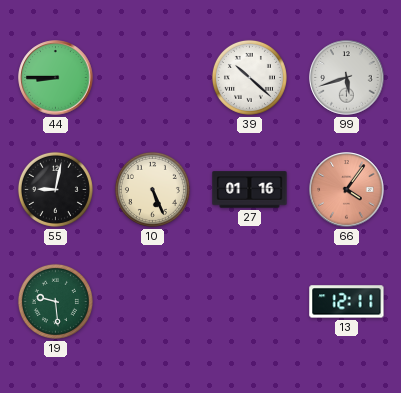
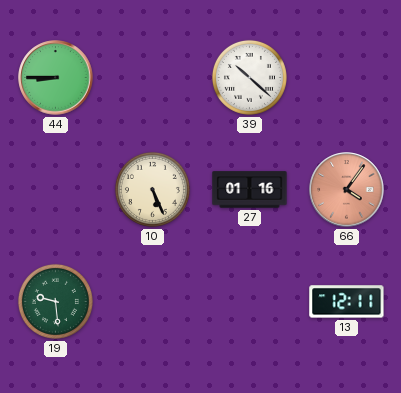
99: 5:42 -> none
55: 9:02 -> none
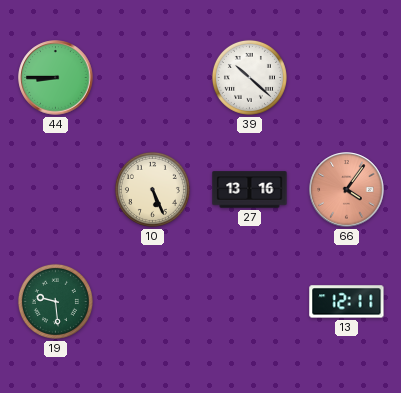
27: 01:16 -> 13:16
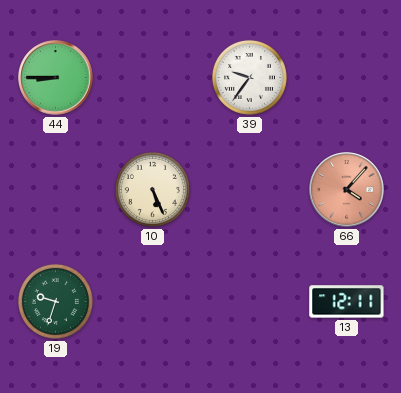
39: 10:22 -> 9:36
27: 13:16 -> none
66: 4:06 -> 4:07
19: 9:29 -> 9:33
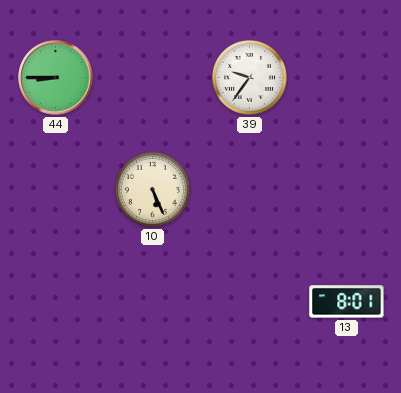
66: 4:07 -> none
19: 9:33 -> none
13: 12:11 -> 8:01
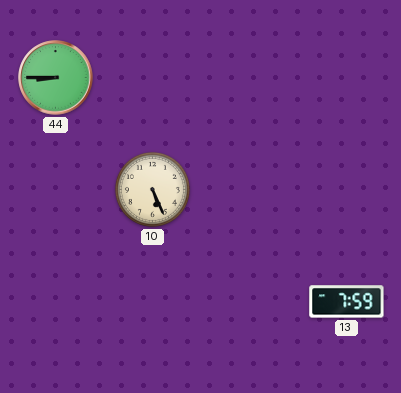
39: 9:36 -> none
13: 8:01 -> 7:59
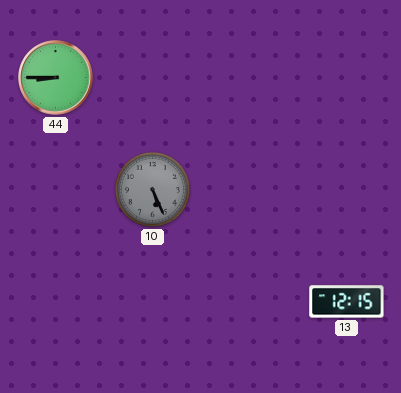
10 dial: cream -> grey
13: 7:59 -> 12:15
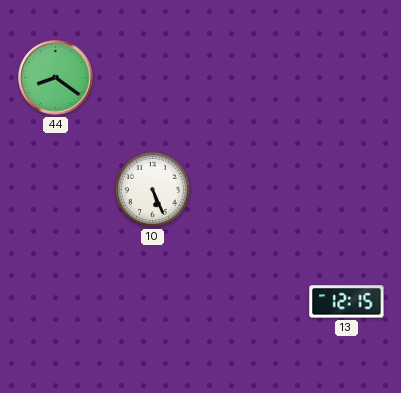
44: 8:45 -> 8:21
10 dial: grey -> white
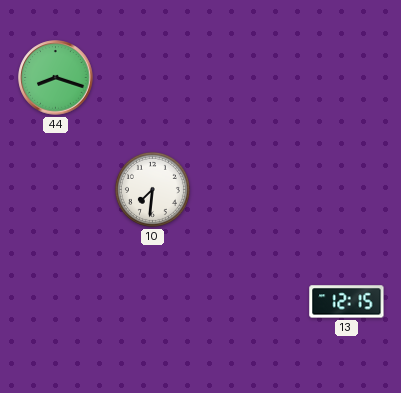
44: 8:21 -> 8:18
10: 5:26 -> 7:31
